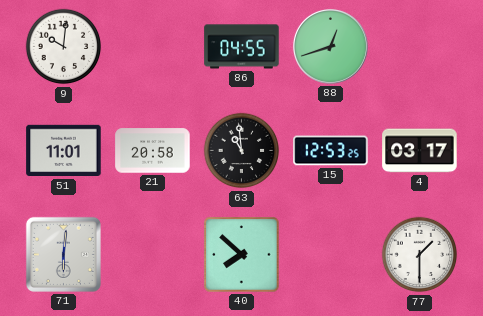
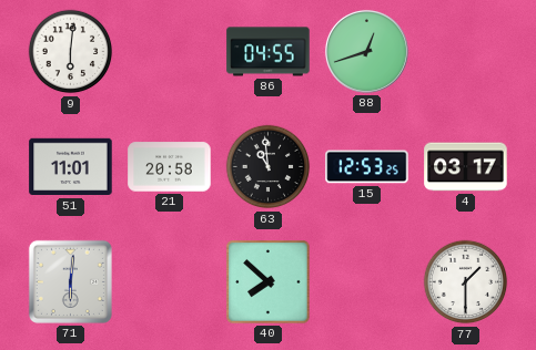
9: 10:01 -> 6:01
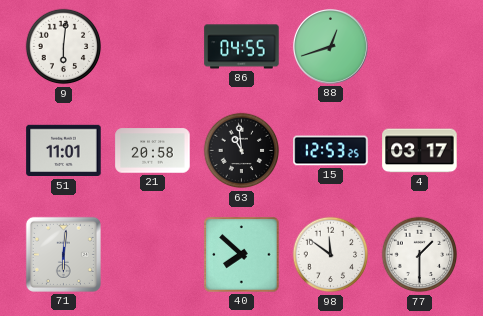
98: none -> 11:51
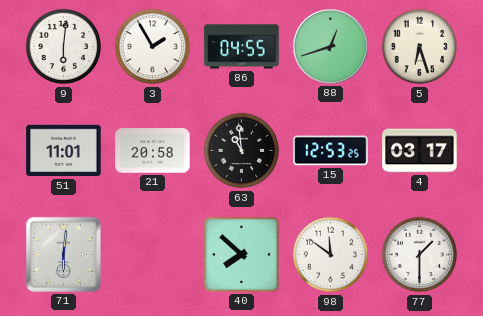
3: none -> 1:55
5: none -> 6:27
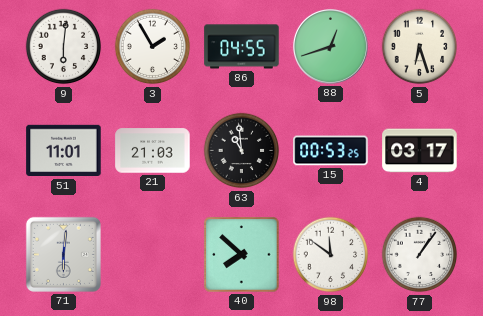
21: 20:58 -> 21:03
15: 12:53 -> 00:53
77: 1:30 -> 1:06
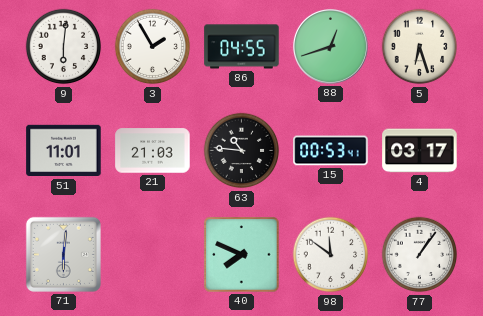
63: 10:59 -> 10:46
15: 00:53:25 -> 00:53:41
40: 7:52 -> 7:49
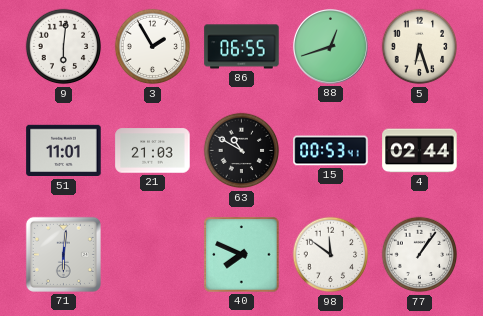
86: 04:55 -> 06:55
63: 10:46 -> 10:50
4: 03:17 -> 02:44
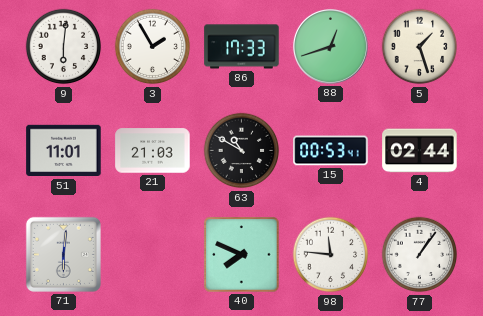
86: 06:55 -> 17:33
5: 6:27 -> 1:27
98: 11:51 -> 11:46
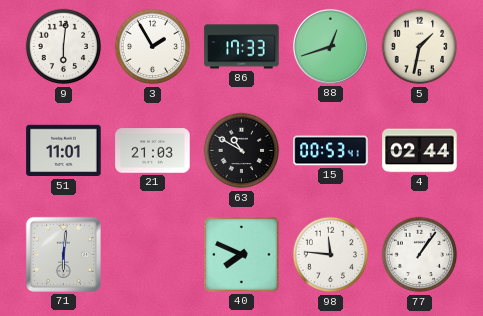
5: 1:27 -> 1:32
